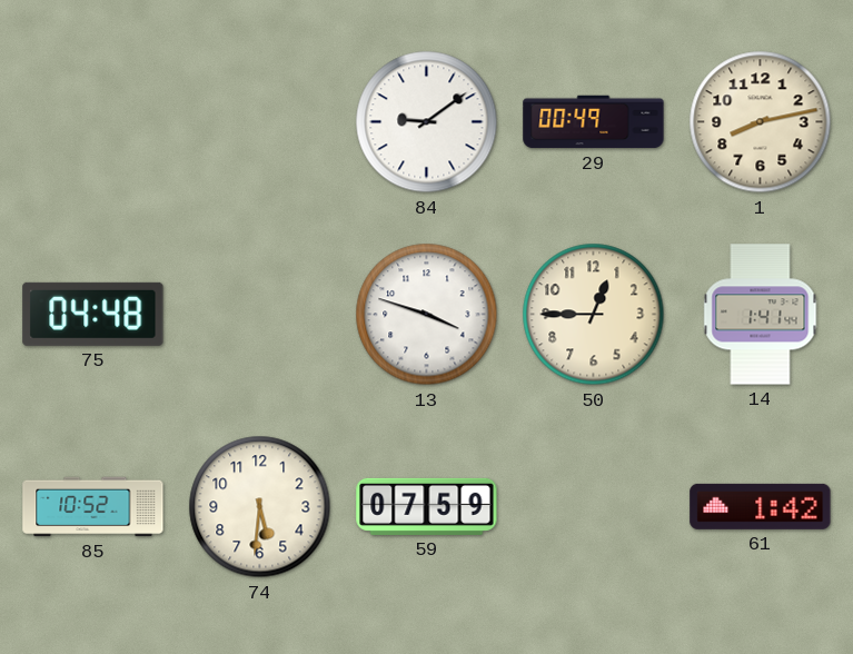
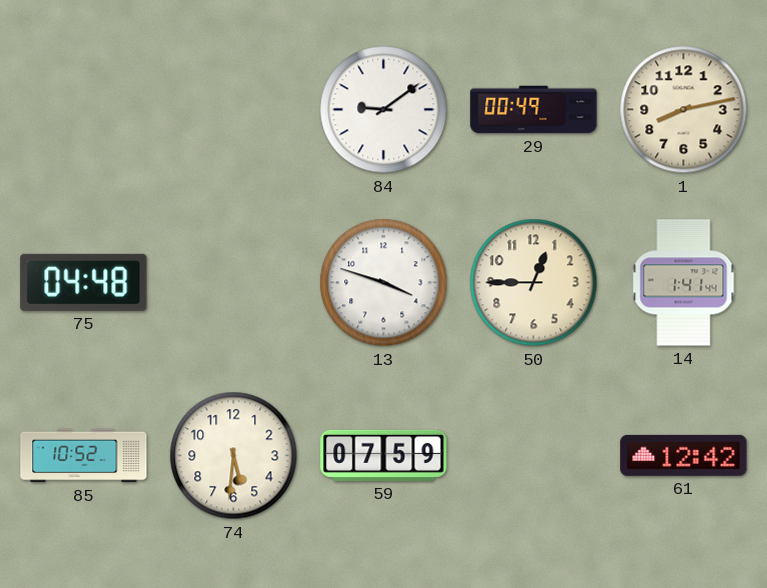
61: 1:42 -> 12:42
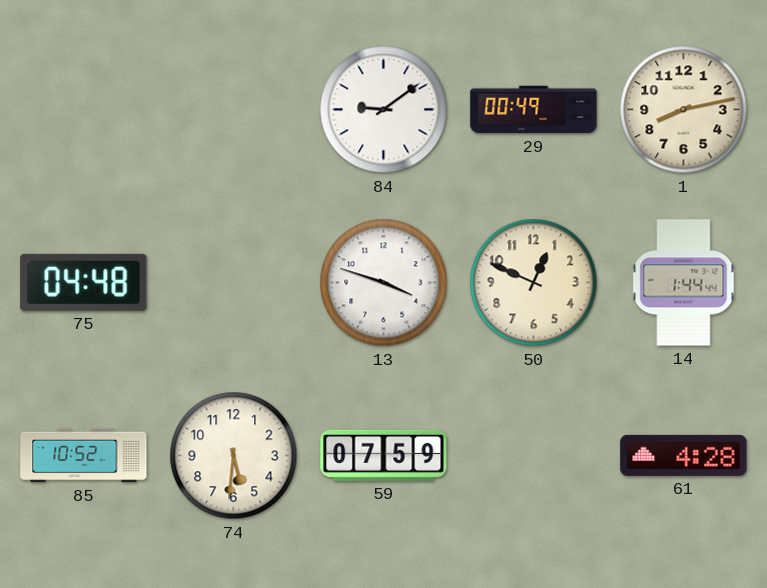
50: 12:45 -> 12:49
14: 1:41 -> 1:44
61: 12:42 -> 4:28
